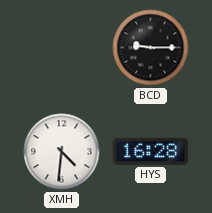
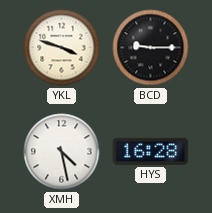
YKL: none -> 3:48
XMH: 4:31 -> 4:28
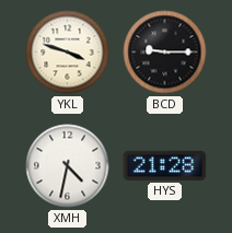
XMH: 4:28 -> 4:32
HYS: 16:28 -> 21:28
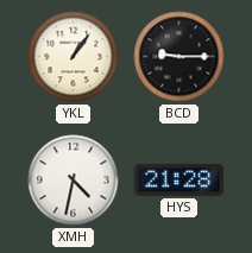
YKL: 3:48 -> 1:06
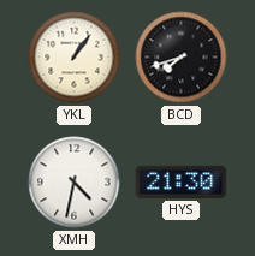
BCD: 9:15 -> 7:42
HYS: 21:28 -> 21:30
